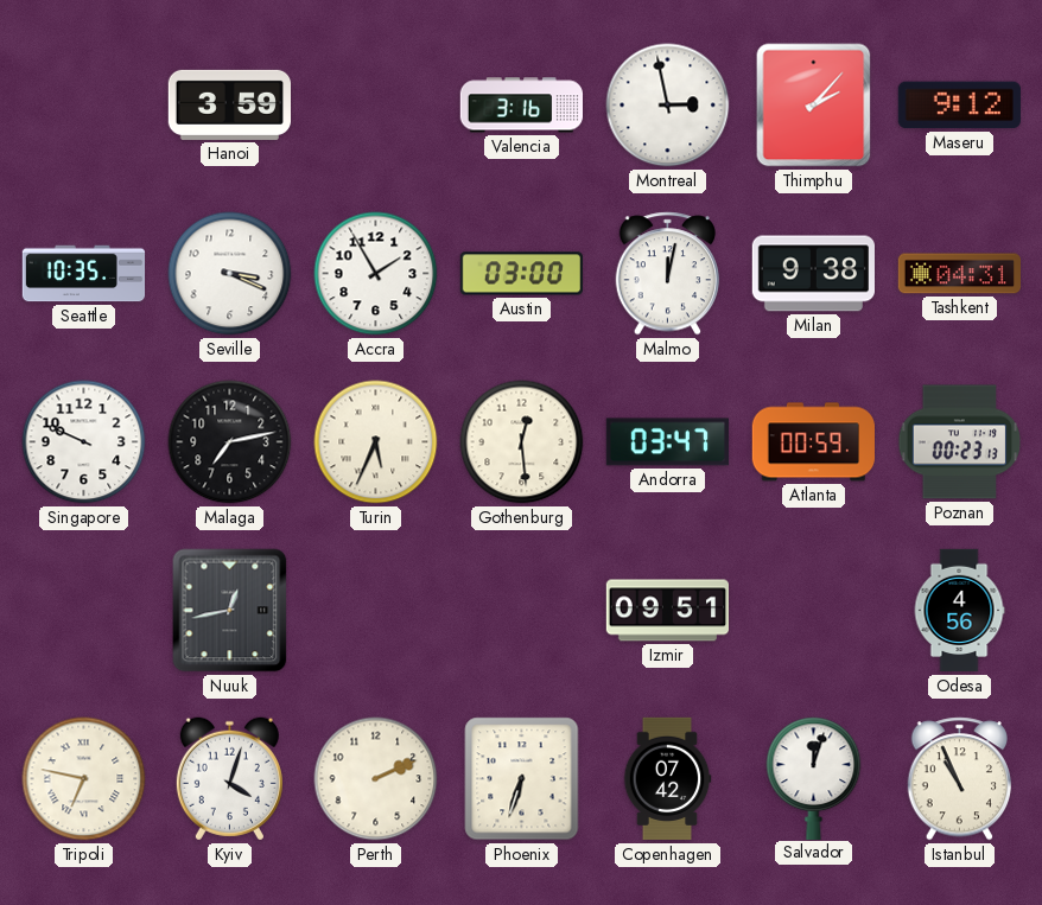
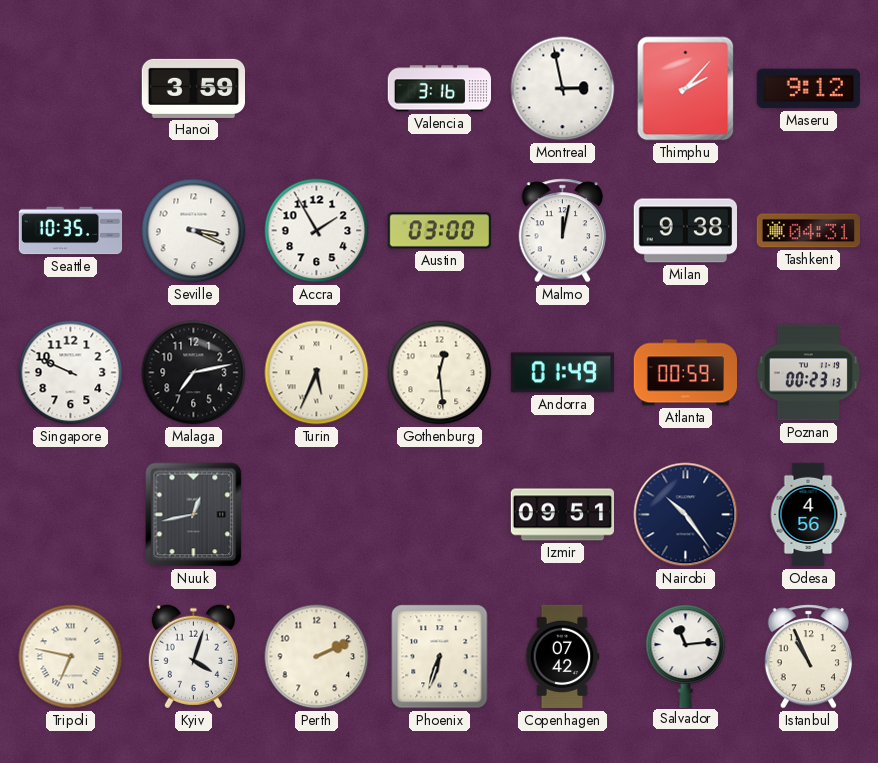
Andorra: 03:47 -> 01:49
Nairobi: none -> 10:24
Salvador: 12:03 -> 11:14
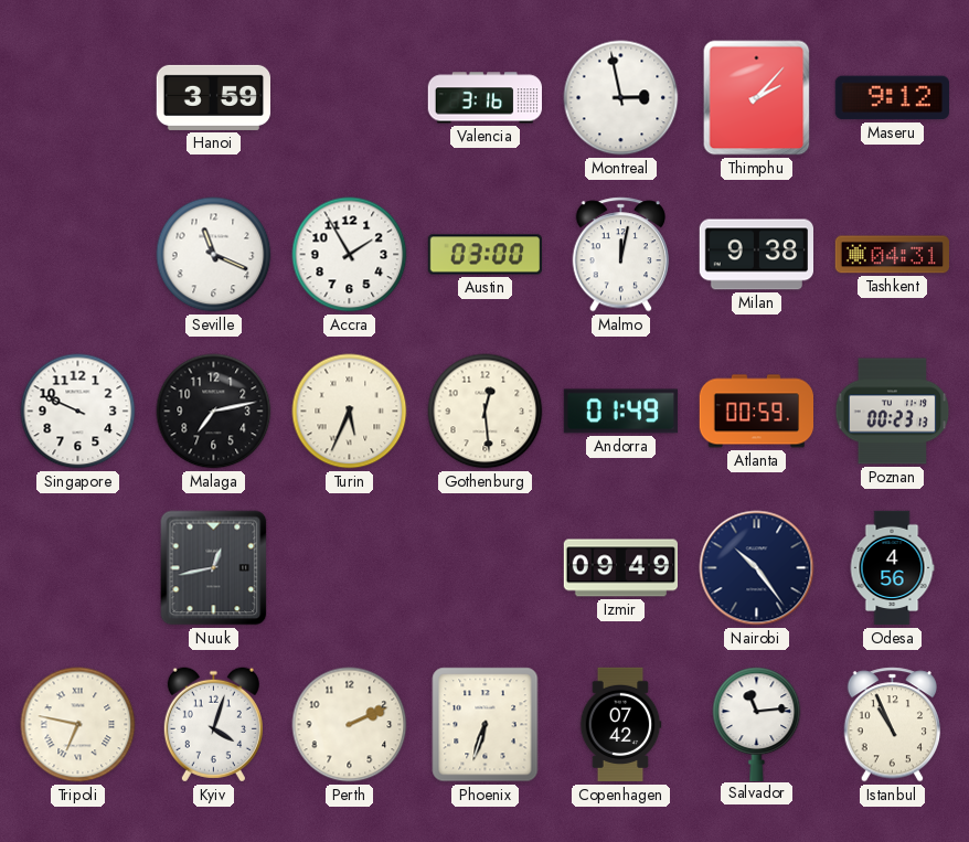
Seattle: 10:35 -> none
Seville: 3:19 -> 11:19
Izmir: 09:51 -> 09:49
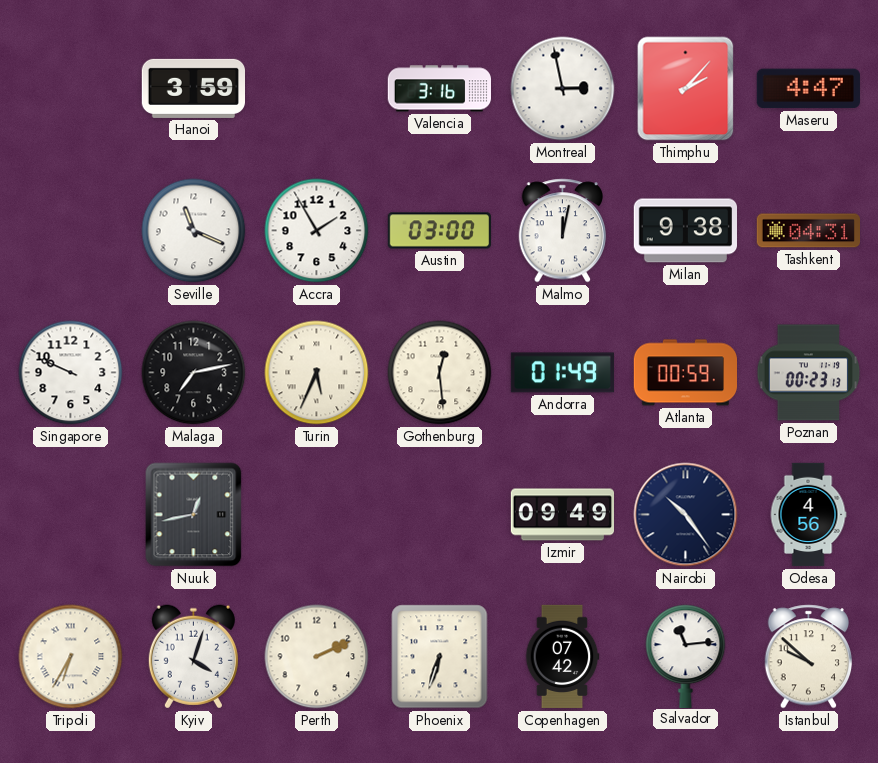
Maseru: 9:12 -> 4:47
Tripoli: 6:47 -> 6:35
Istanbul: 10:56 -> 9:52
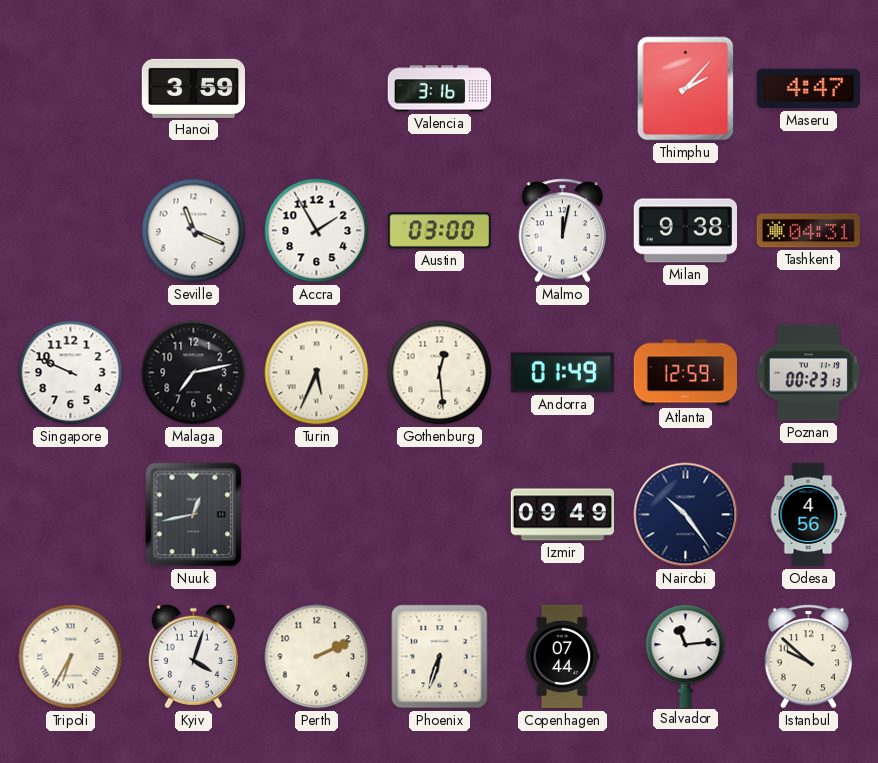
Montreal: 2:58 -> none
Atlanta: 00:59 -> 12:59
Copenhagen: 07:42 -> 07:44
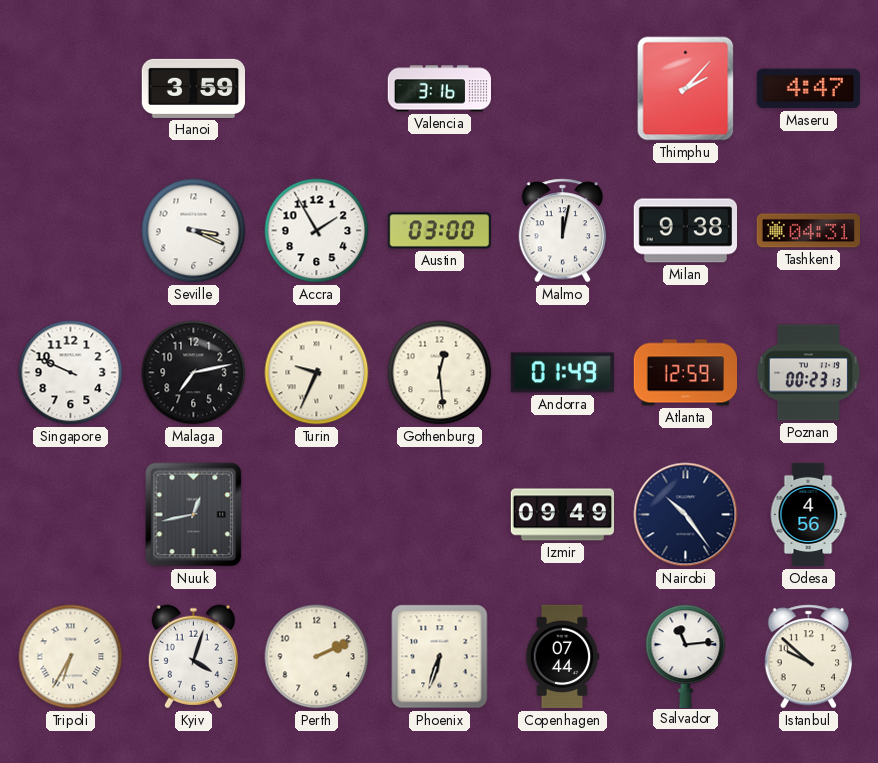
Seville: 11:19 -> 3:19
Turin: 5:34 -> 9:34
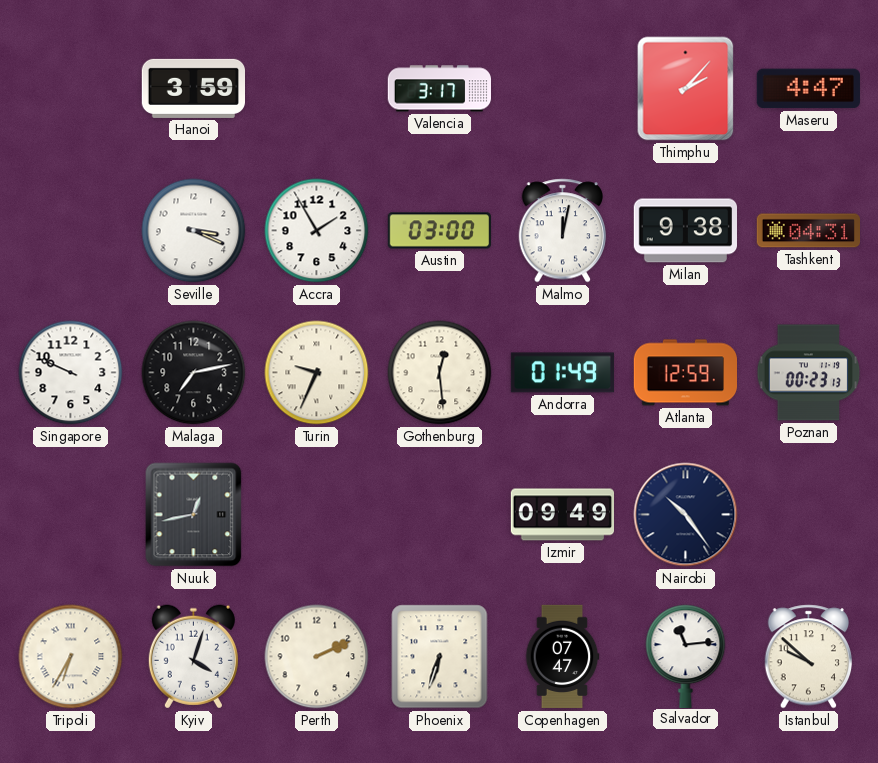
Valencia: 3:16 -> 3:17
Odesa: 4:56 -> none
Copenhagen: 07:44 -> 07:47
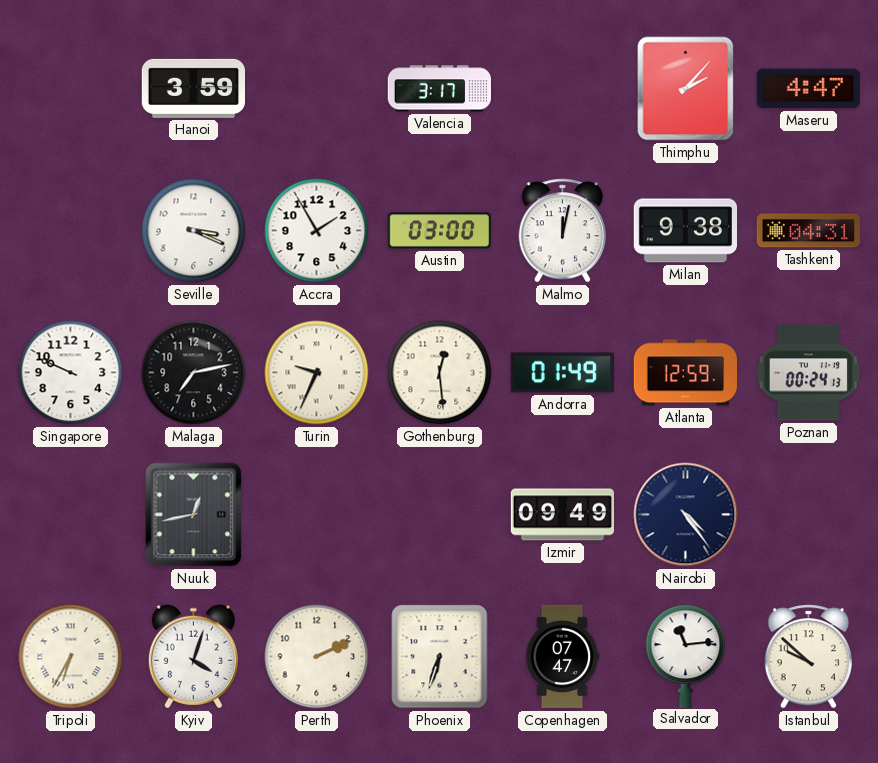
Poznan: 00:23 -> 00:24
Nairobi: 10:24 -> 4:24
